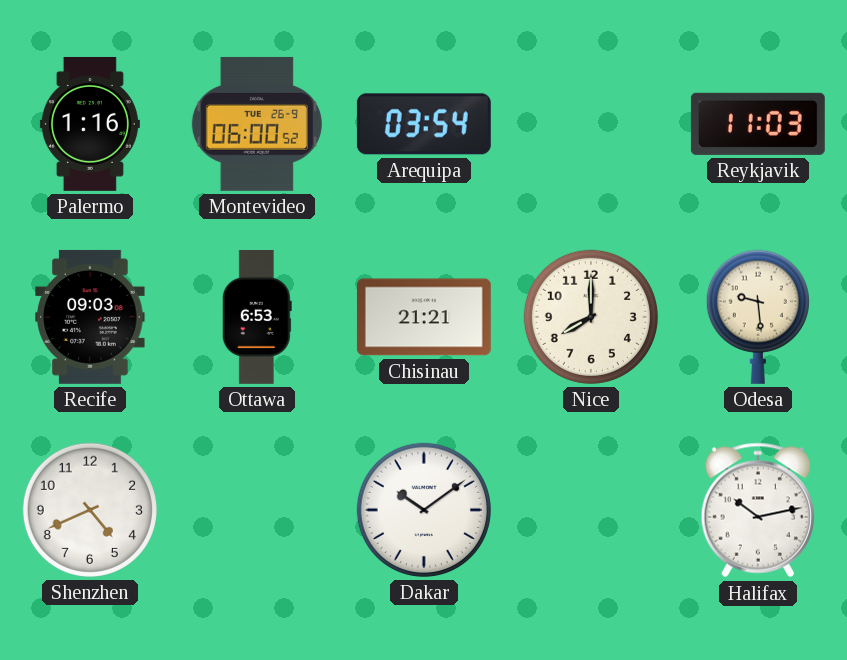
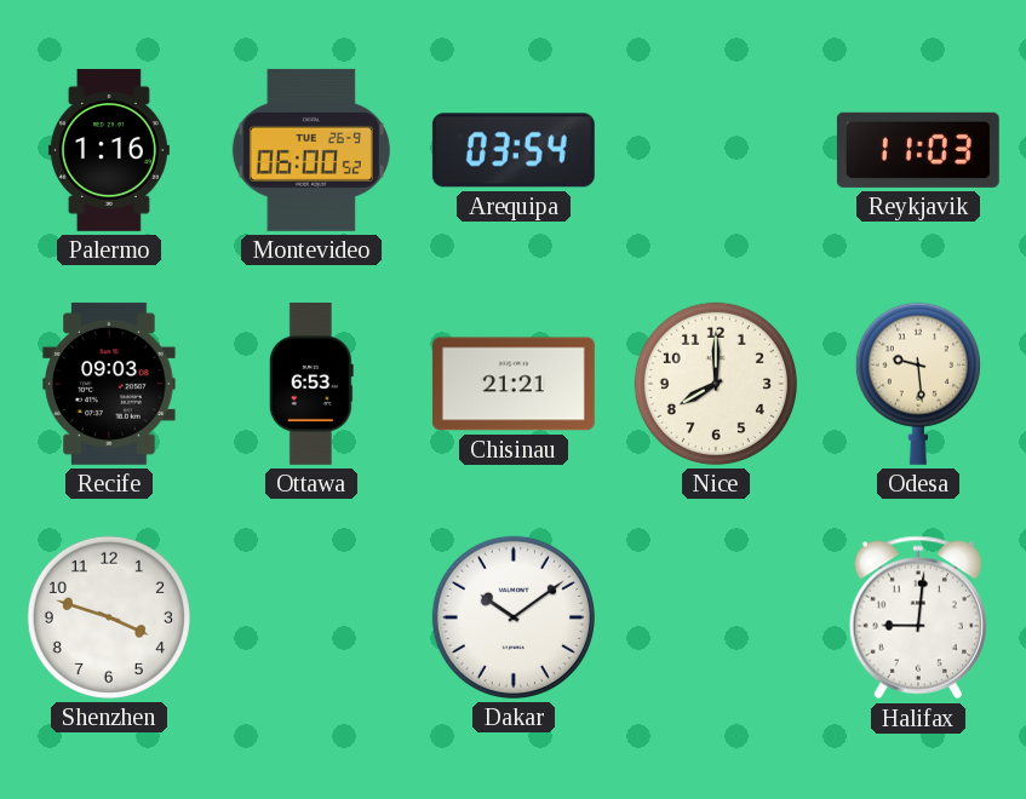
Shenzhen: 4:41 -> 3:48
Halifax: 10:13 -> 9:01
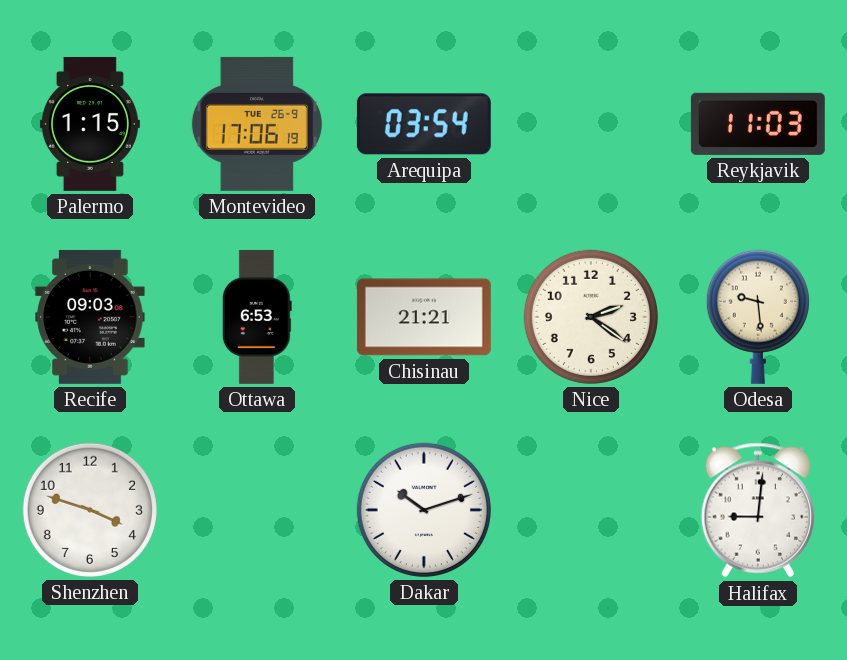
Palermo: 1:16 -> 1:15
Montevideo: 06:00 -> 17:06
Nice: 8:00 -> 2:21
Dakar: 10:09 -> 10:12
